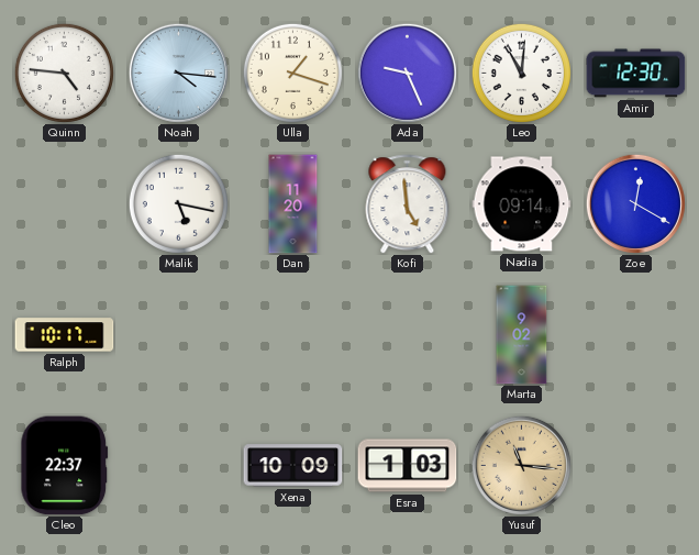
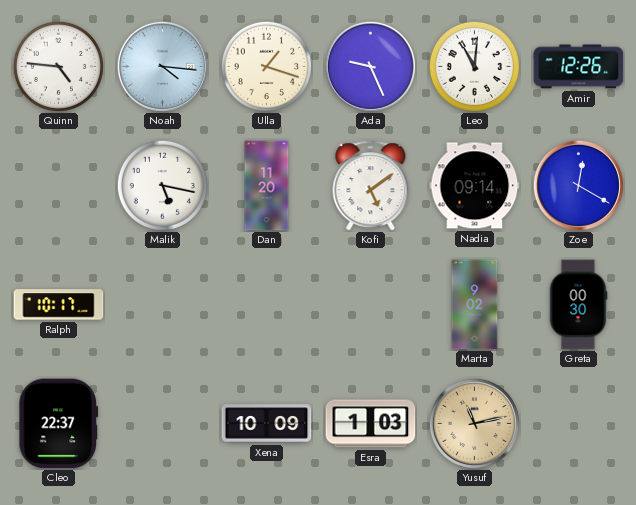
Amir: 12:30 -> 12:26
Kofi: 4:59 -> 5:09
Greta: none -> 00:30
Yusuf: 11:16 -> 11:13
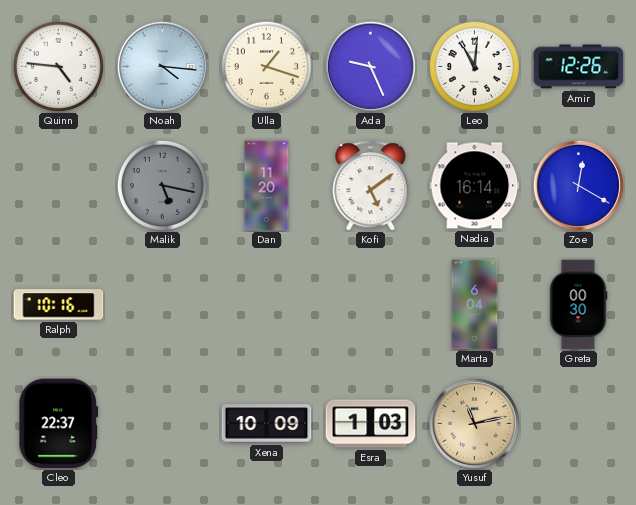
Malik dial: white -> grey
Nadia: 09:14 -> 16:14
Ralph: 10:17 -> 10:16
Marta: 9:02 -> 6:04
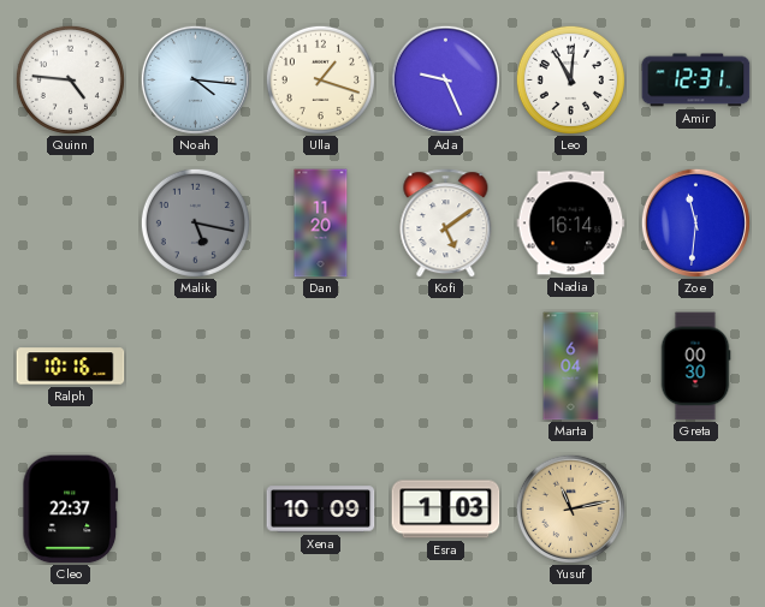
Amir: 12:26 -> 12:31
Zoe: 12:20 -> 11:31
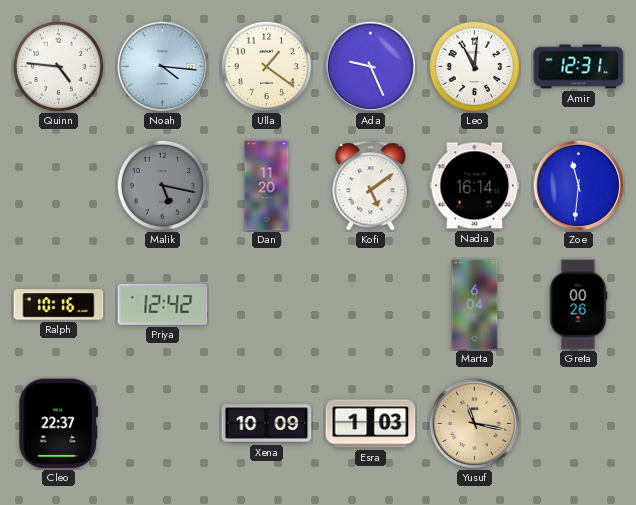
Ulla: 1:18 -> 1:21
Priya: none -> 12:42
Greta: 00:30 -> 00:26
Yusuf: 11:13 -> 11:17
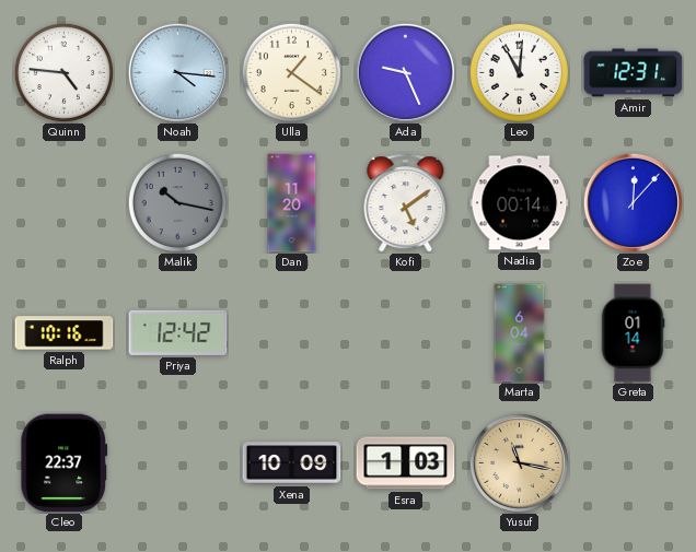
Malik: 5:17 -> 10:17
Nadia: 16:14 -> 00:14
Zoe: 11:31 -> 12:07
Greta: 00:26 -> 01:14
